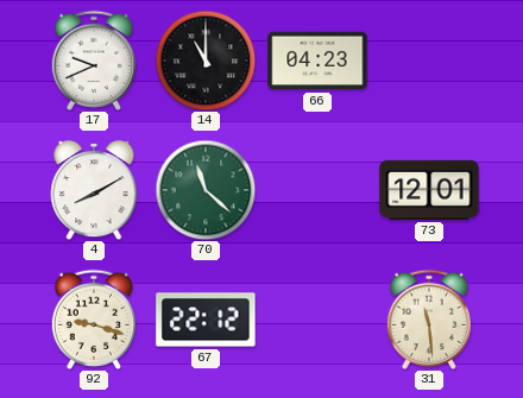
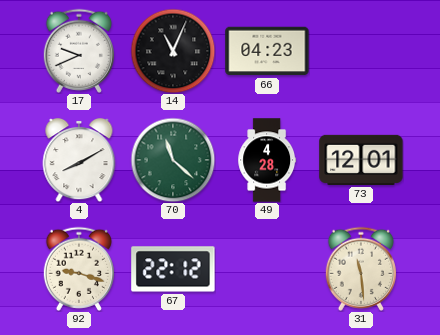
14: 11:00 -> 11:04
49: none -> 4:28
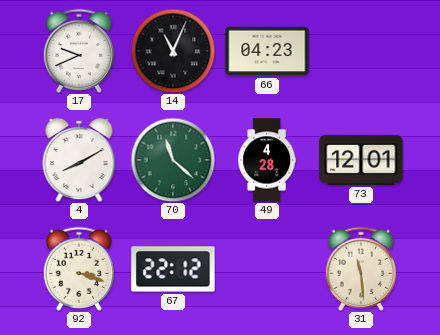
92: 9:18 -> 3:18
